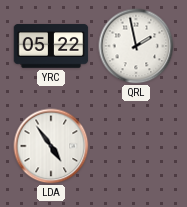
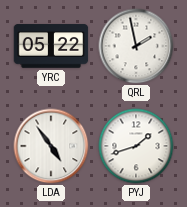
PYJ: none -> 1:42
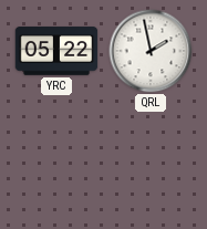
LDA: 4:54 -> none
PYJ: 1:42 -> none
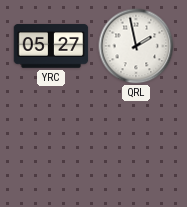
YRC: 05:22 -> 05:27
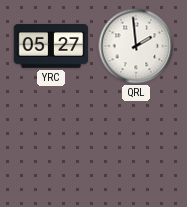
QRL: 1:58 -> 1:59
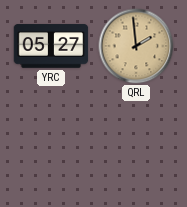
QRL dial: white -> champagne
